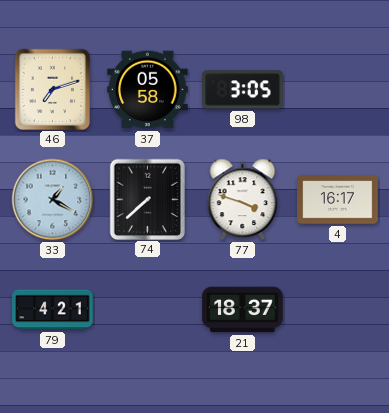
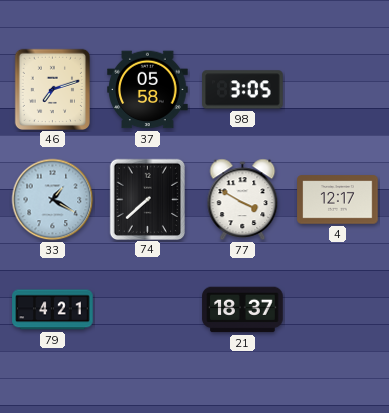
77: 3:48 -> 3:50
4: 16:17 -> 12:17
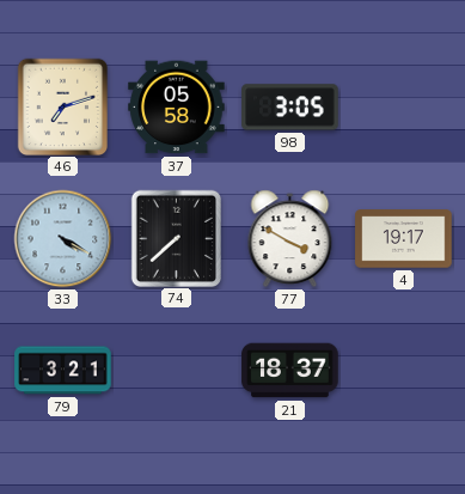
33: 1:20 -> 4:20
4: 12:17 -> 19:17
79: 4:21 -> 3:21
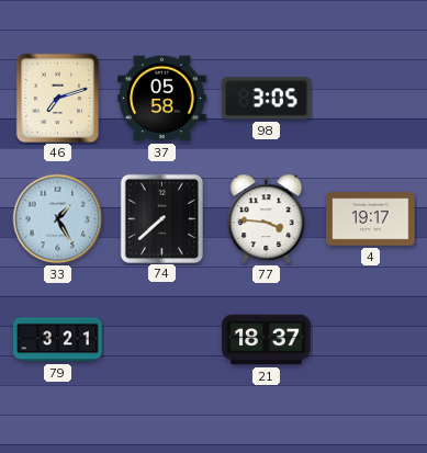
33: 4:20 -> 1:25
77: 3:50 -> 3:46
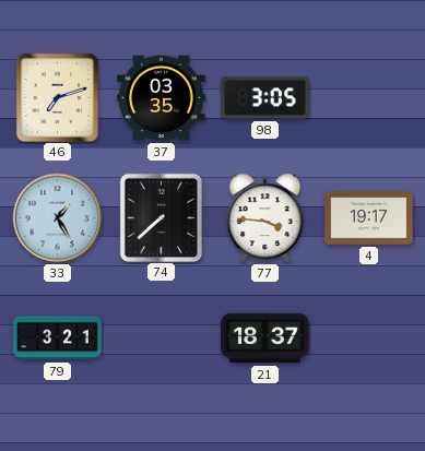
37: 05:58 -> 03:35
